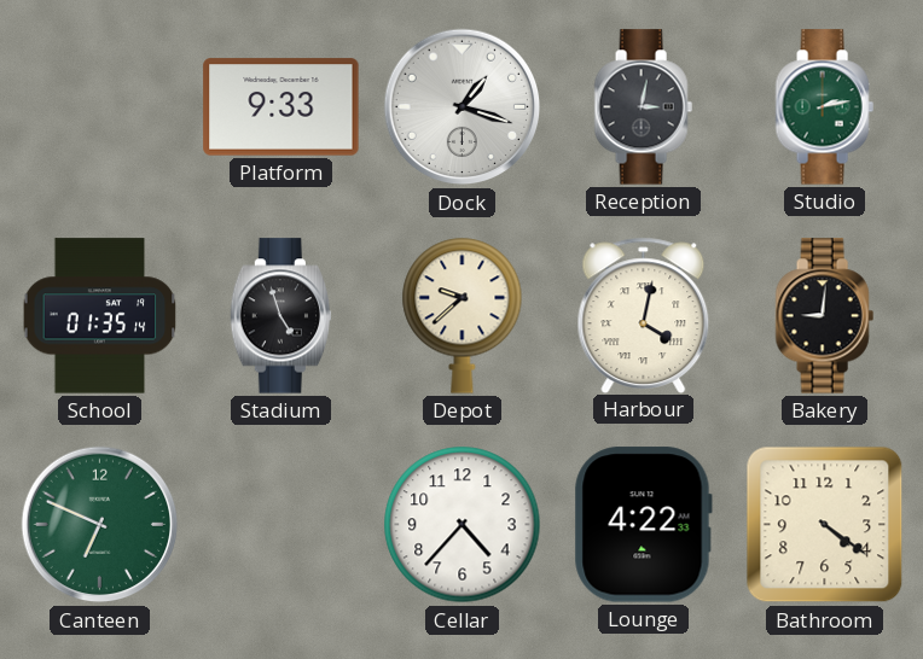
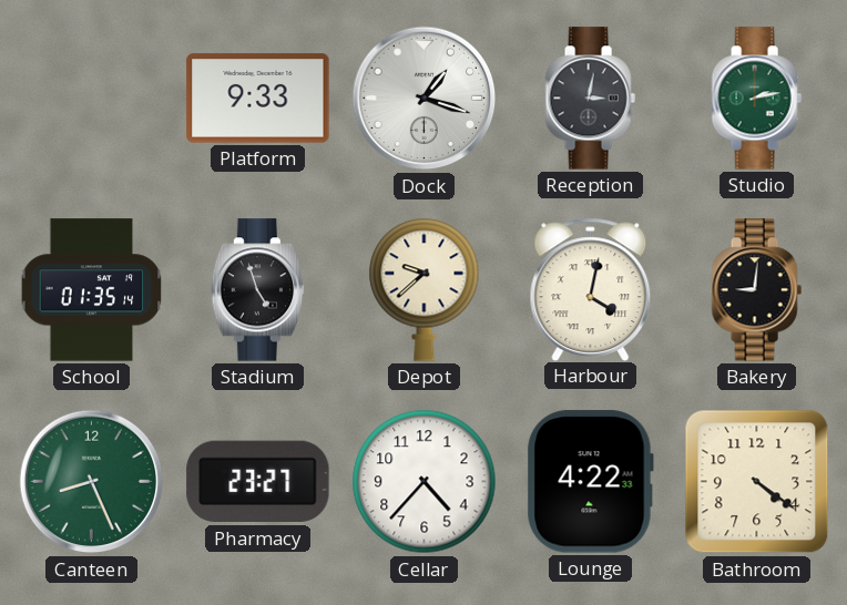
Canteen: 6:49 -> 8:26
Pharmacy: none -> 23:27
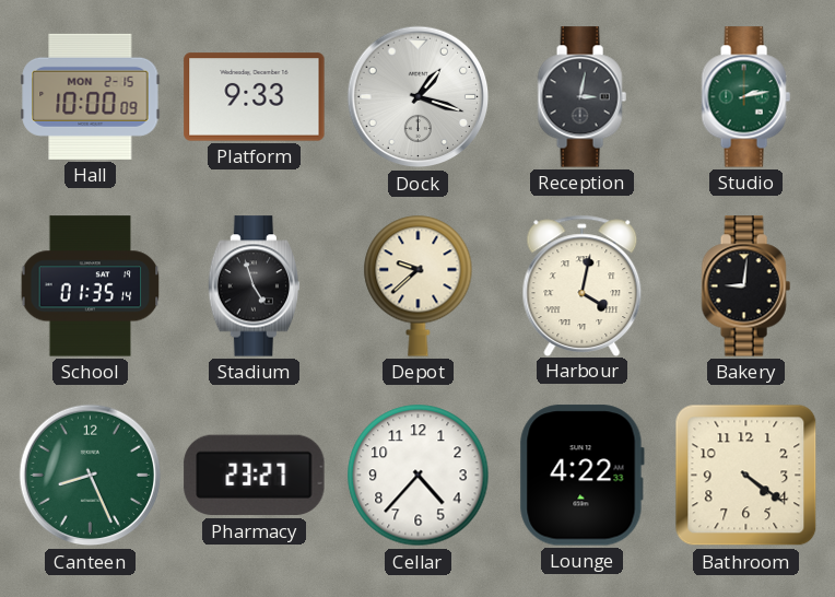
Hall: none -> 10:00
